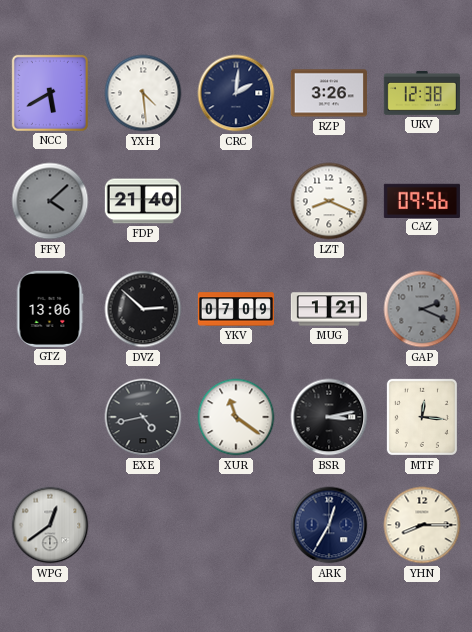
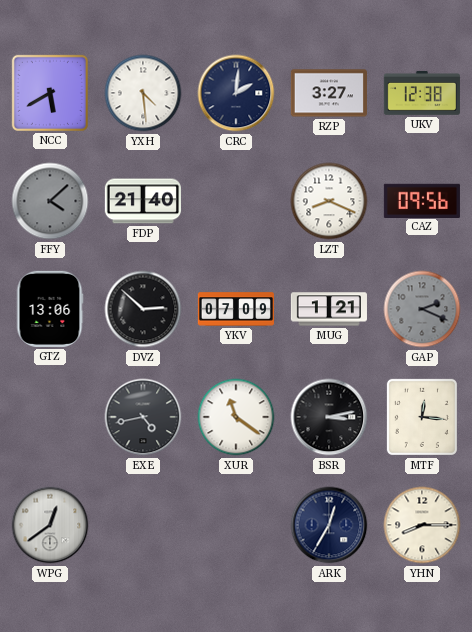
RZP: 3:26 -> 3:27
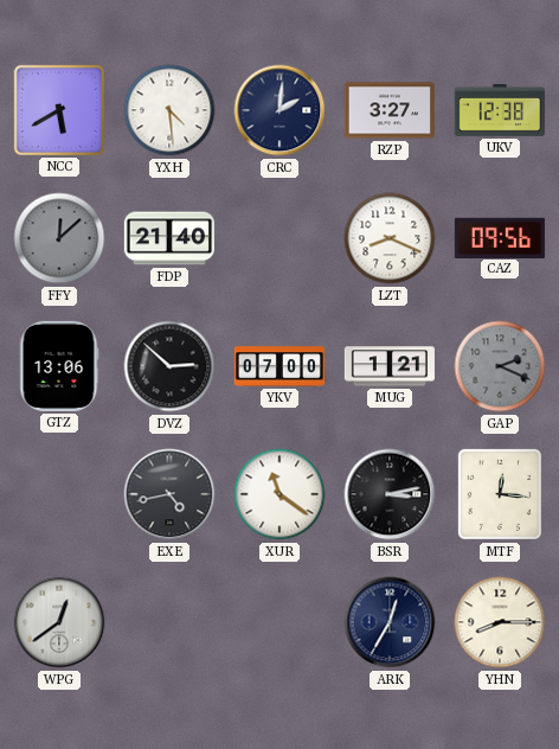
FFY: 4:08 -> 12:08
YKV: 07:09 -> 07:00
